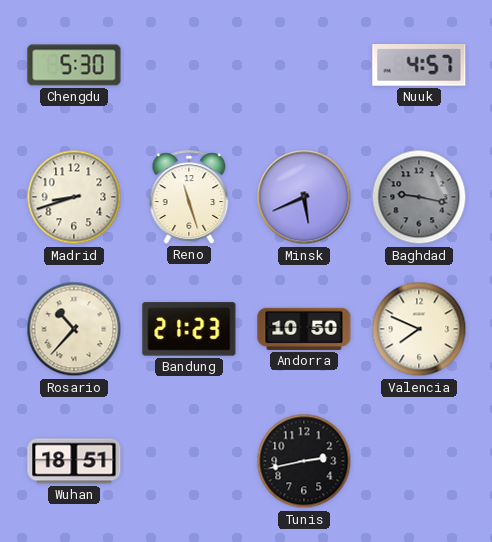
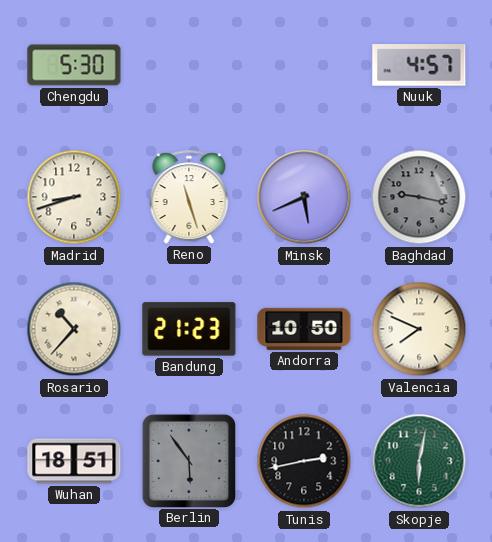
Berlin: none -> 5:54
Skopje: none -> 6:02
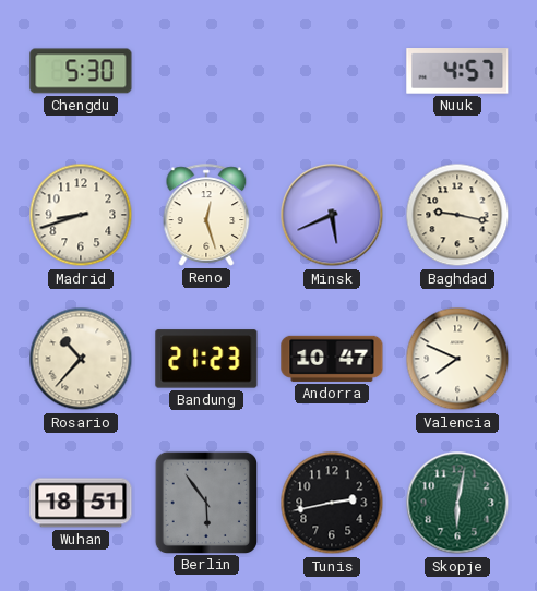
Reno: 11:27 -> 12:27
Baghdad dial: grey -> cream
Andorra: 10:50 -> 10:47
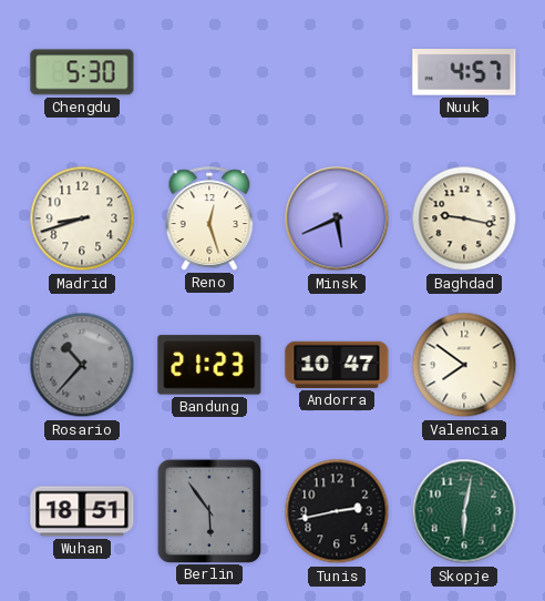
Rosario dial: cream -> grey
Valencia: 7:49 -> 7:51
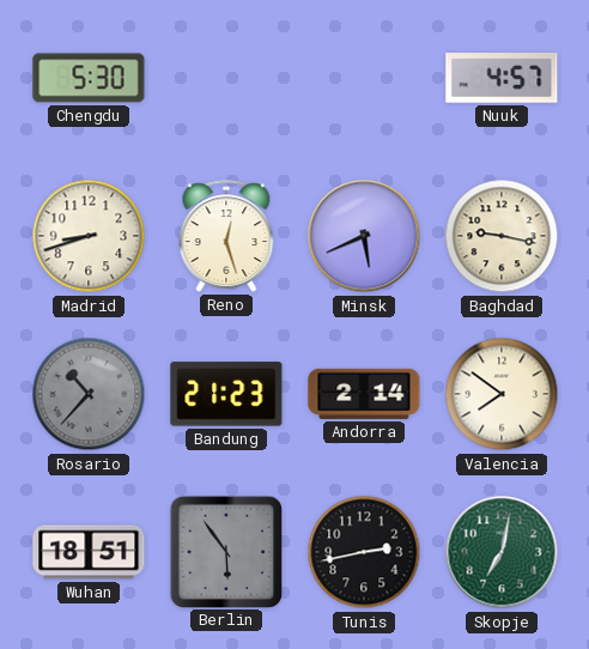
Andorra: 10:47 -> 2:14
Skopje: 6:02 -> 7:02
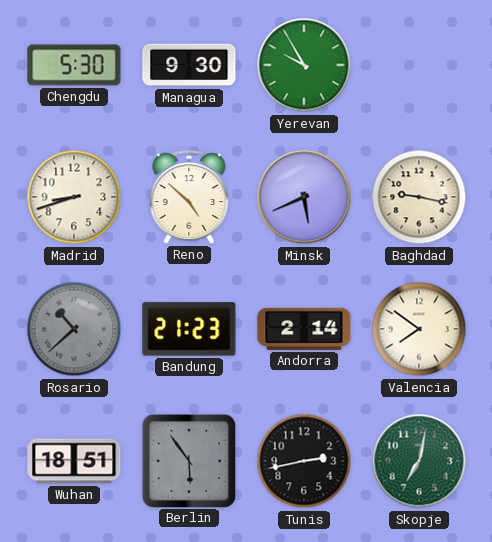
Managua: none -> 9:30
Yerevan: none -> 9:55
Nuuk: 4:57 -> none
Reno: 12:27 -> 4:52
Rosario: 10:37 -> 10:38
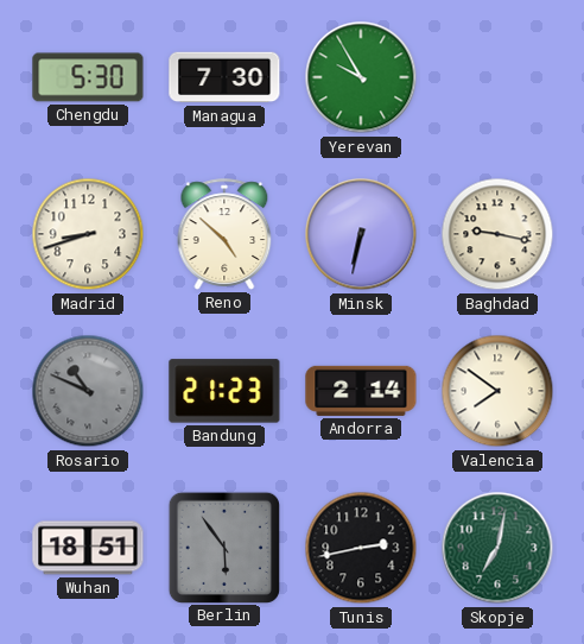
Managua: 9:30 -> 7:30
Minsk: 5:41 -> 6:32
Rosario: 10:38 -> 10:49
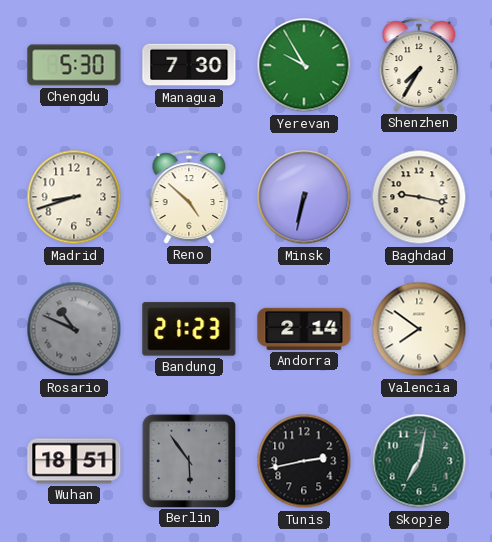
Shenzhen: none -> 7:35
